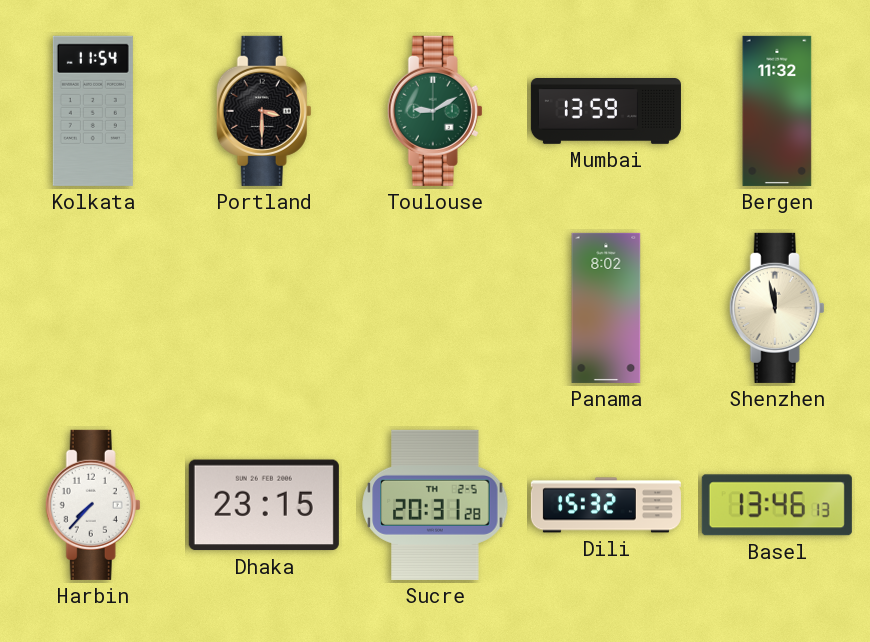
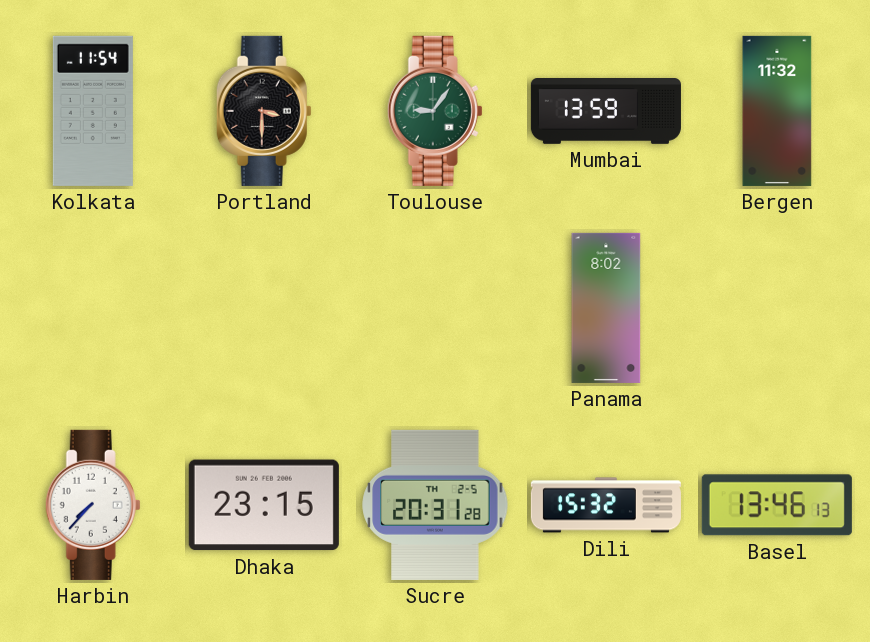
Toulouse: 9:10 -> 9:06
Shenzhen: 11:58 -> none
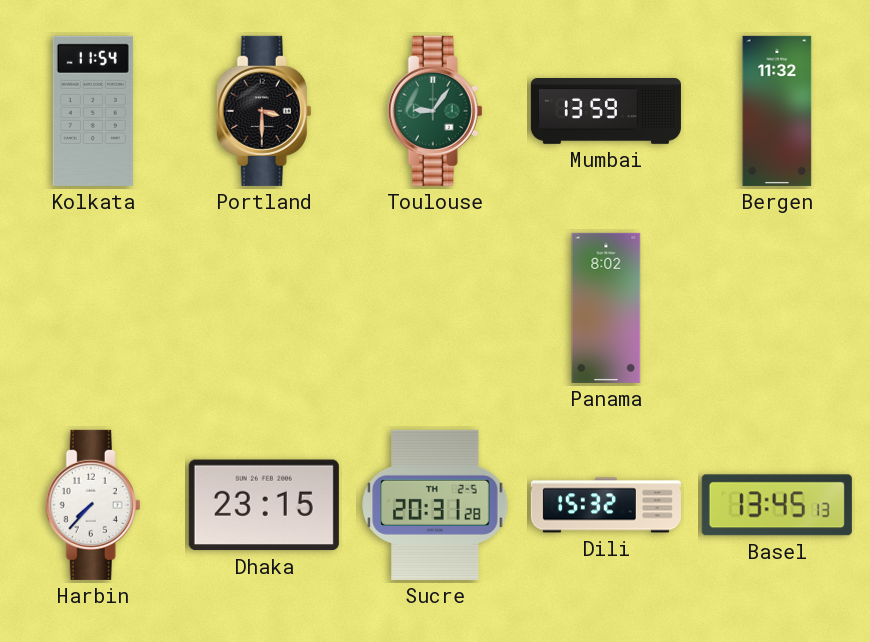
Basel: 13:46 -> 13:45
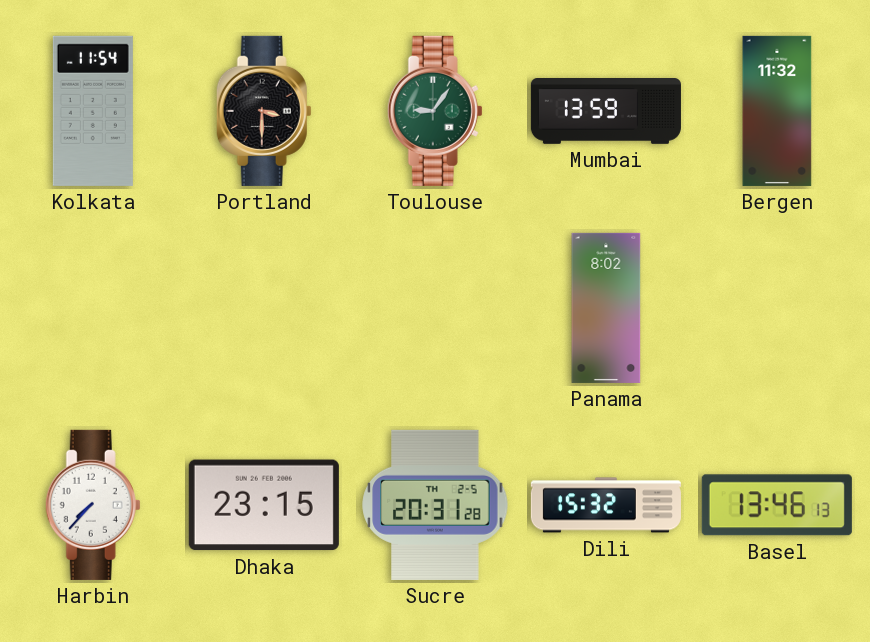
Basel: 13:45 -> 13:46
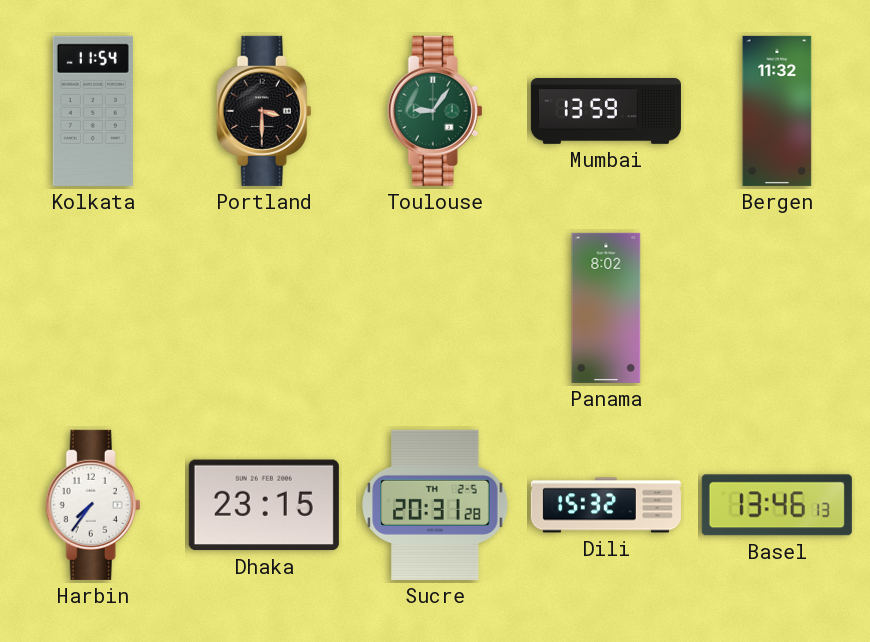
Harbin: 7:37 -> 7:36
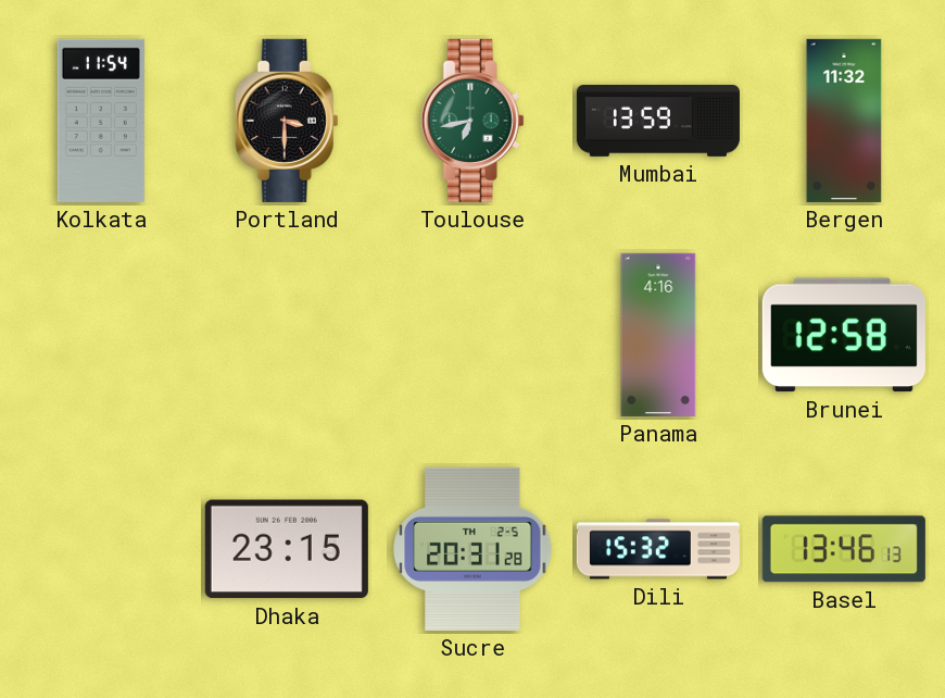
Toulouse: 9:06 -> 6:43
Panama: 8:02 -> 4:16
Brunei: none -> 12:58
Harbin: 7:36 -> none
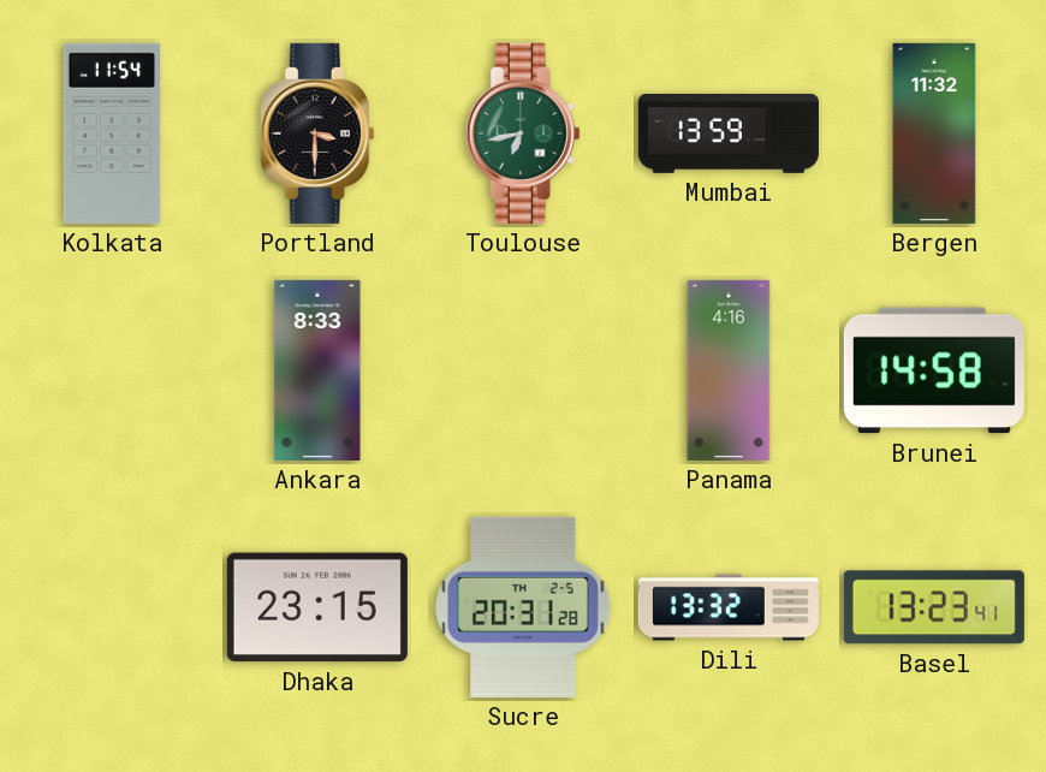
Ankara: none -> 8:33
Brunei: 12:58 -> 14:58
Dili: 15:32 -> 13:32
Basel: 13:46 -> 13:23
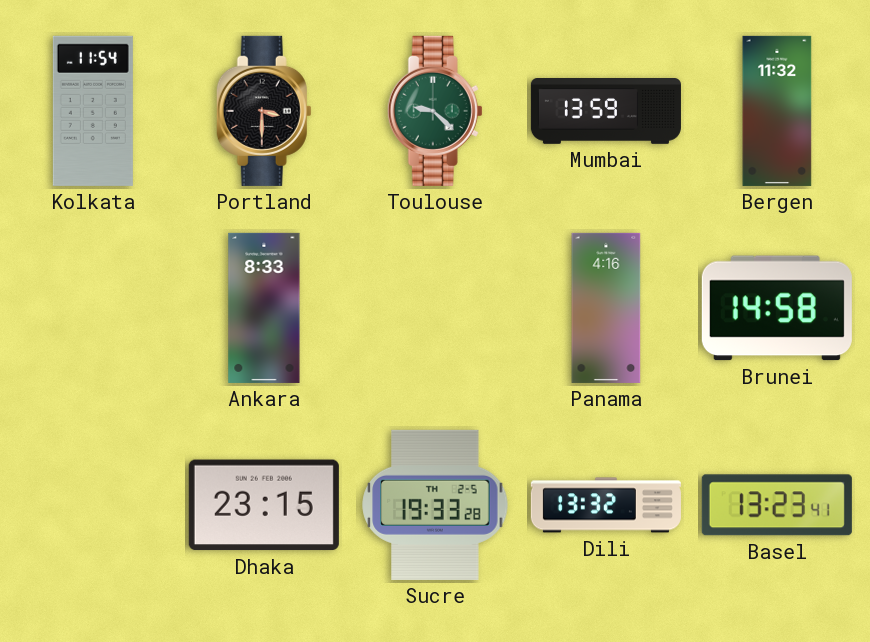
Toulouse: 6:43 -> 9:22
Sucre: 20:31 -> 19:33
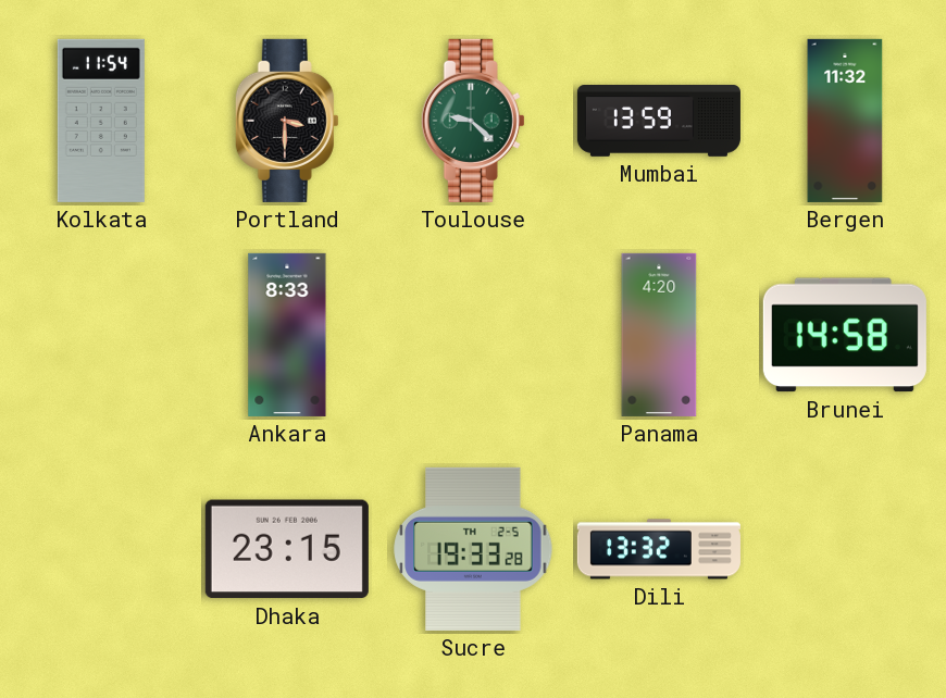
Panama: 4:16 -> 4:20
Basel: 13:23 -> none
